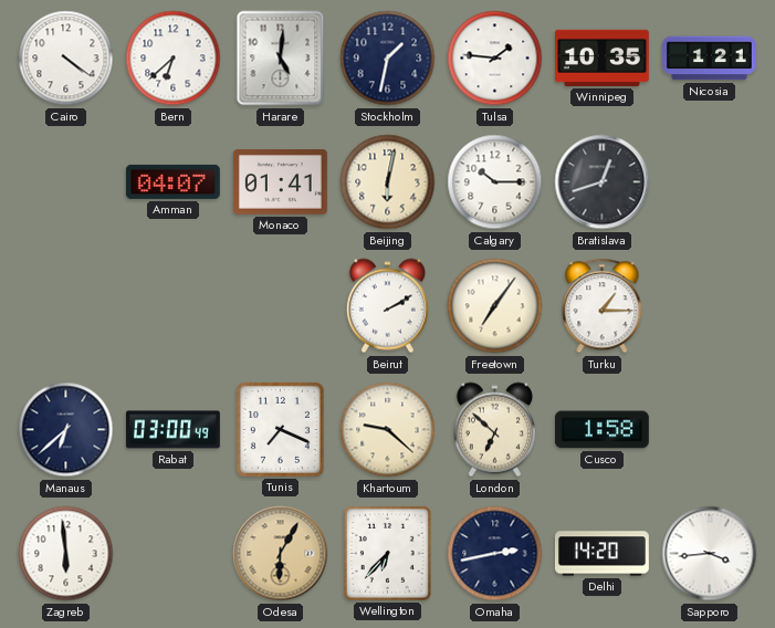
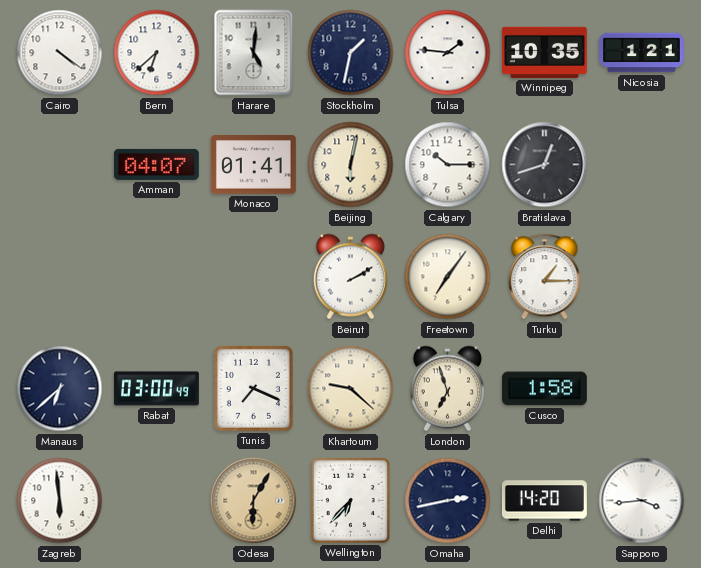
London: 6:52 -> 6:57
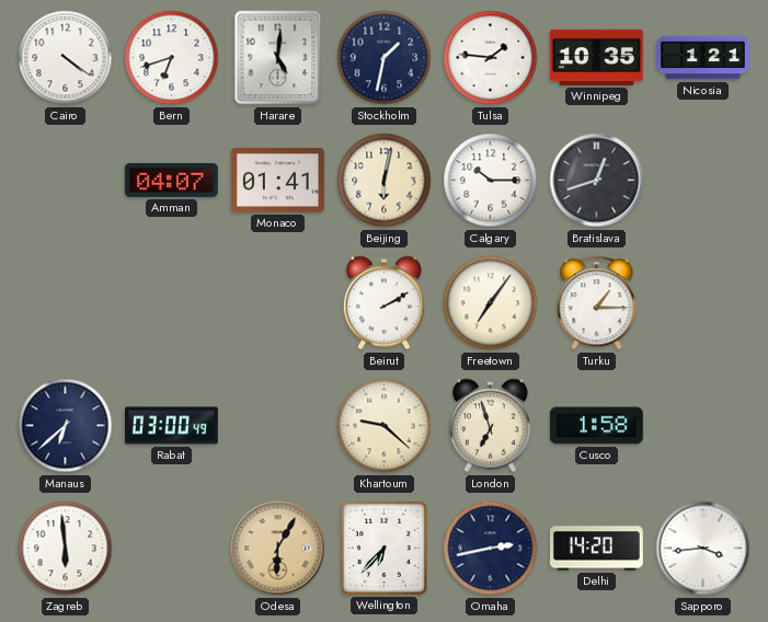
Bern: 6:38 -> 6:42
Tunis: 7:19 -> none
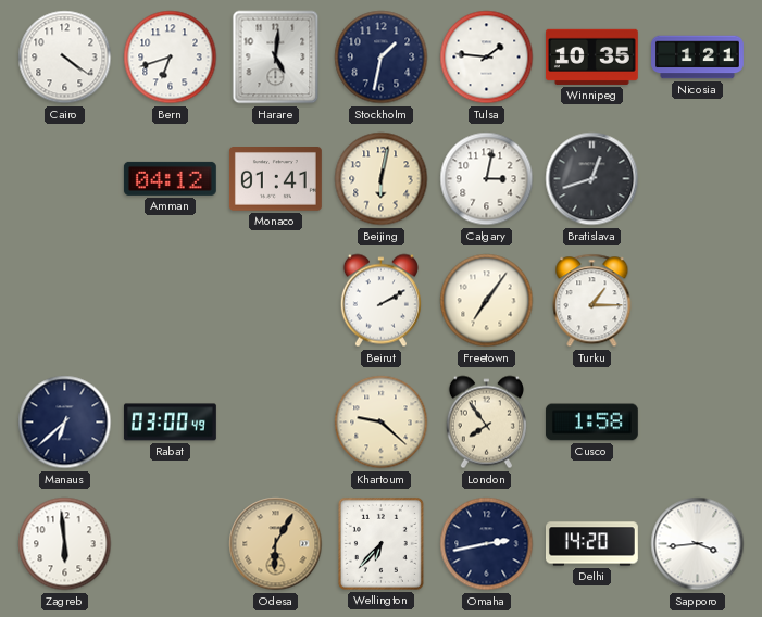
Amman: 04:07 -> 04:12
Calgary: 10:15 -> 3:02
London: 6:57 -> 7:54
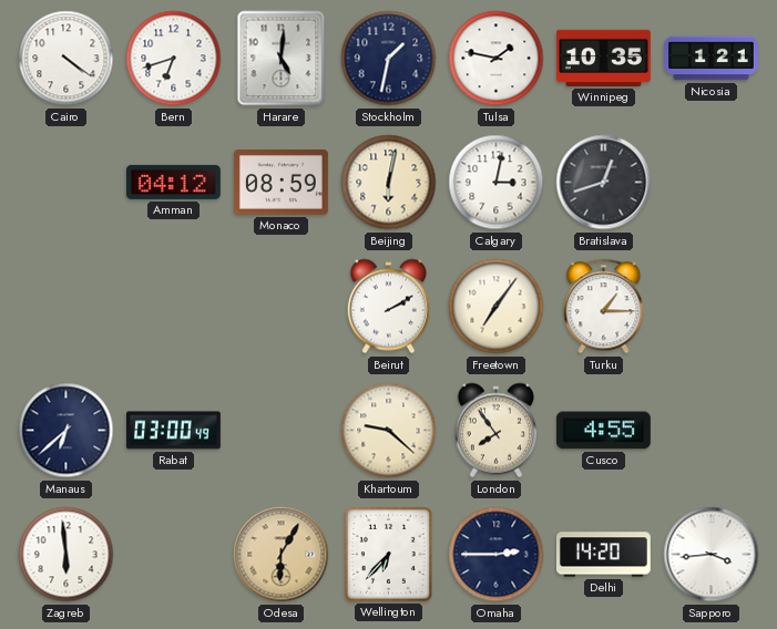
Tulsa: 1:46 -> 1:47
Monaco: 01:41 -> 08:59
Cusco: 1:58 -> 4:55
Omaha: 2:43 -> 2:45
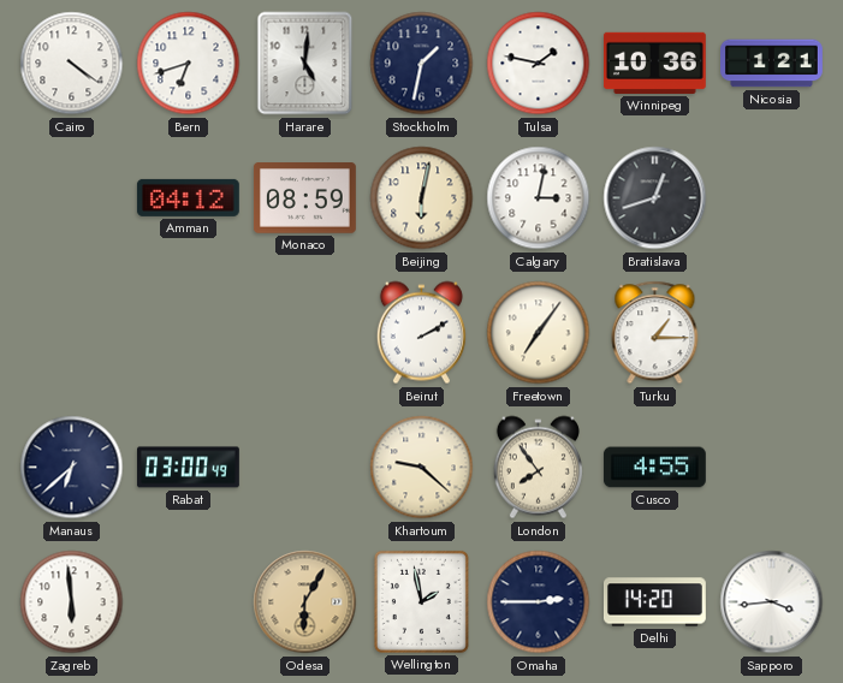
Winnipeg: 10:35 -> 10:36
Wellington: 6:37 -> 1:58
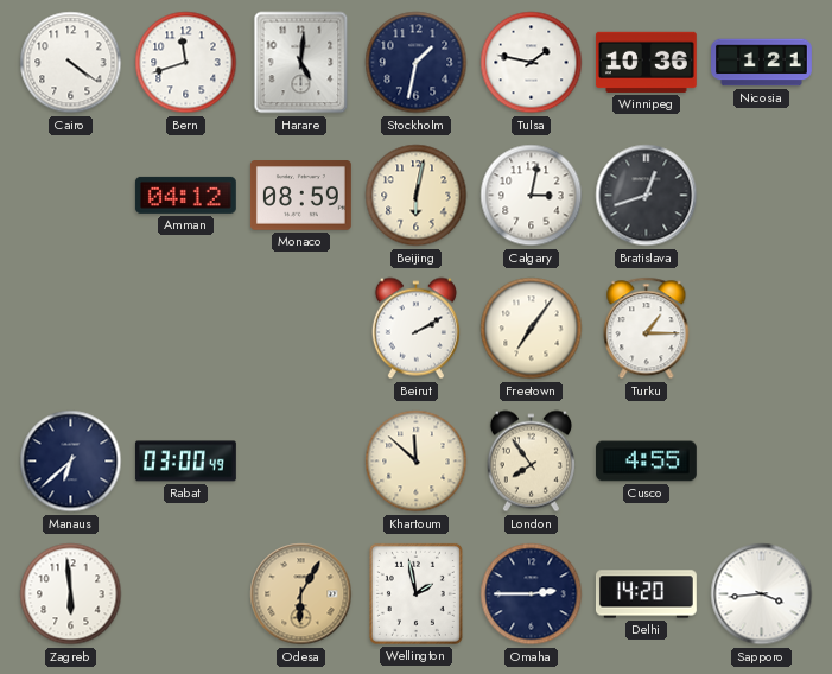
Bern: 6:42 -> 11:42
Khartoum: 9:22 -> 11:52
